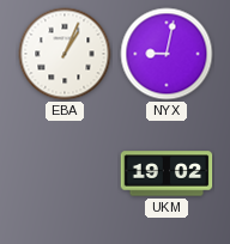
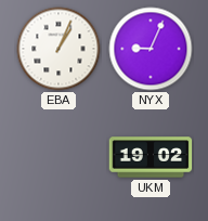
NYX: 9:02 -> 9:04
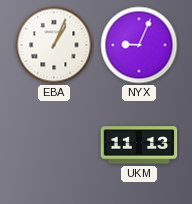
UKM: 19:02 -> 11:13
